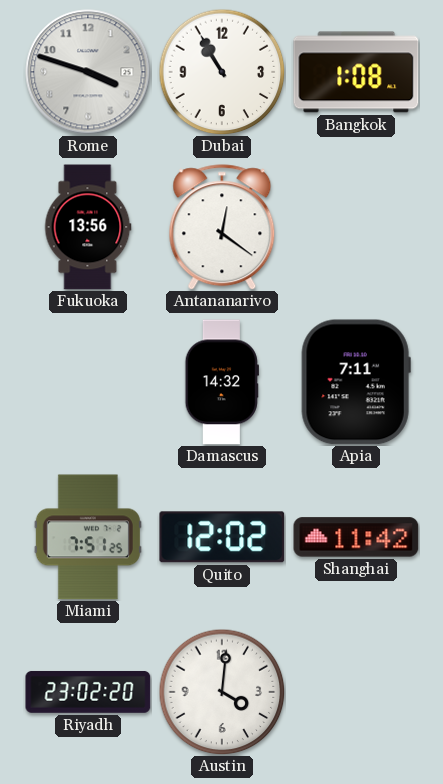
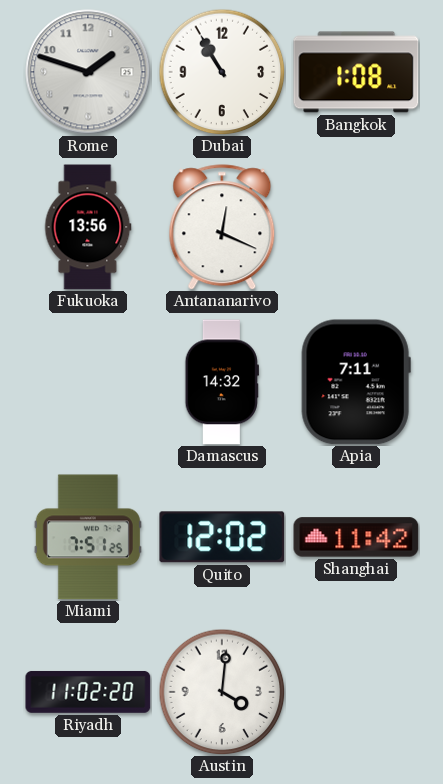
Rome: 3:48 -> 1:48
Antananarivo: 12:21 -> 12:19
Riyadh: 23:02 -> 11:02
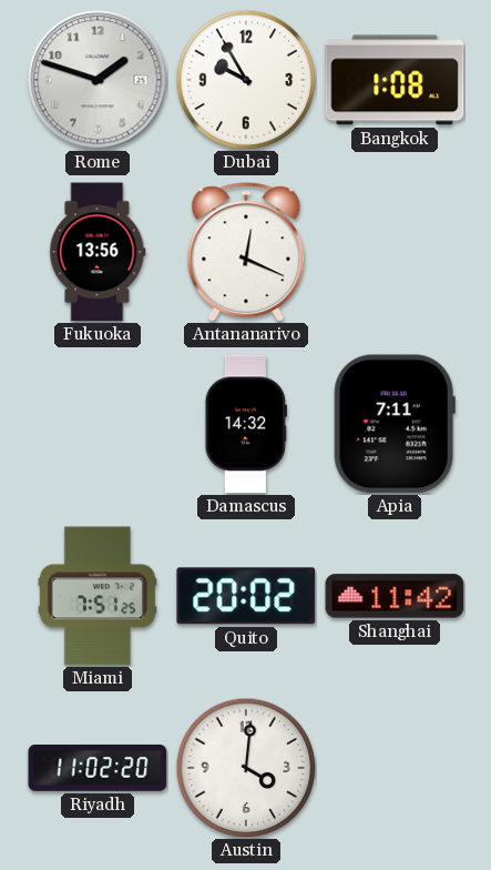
Dubai: 10:55 -> 9:55
Quito: 12:02 -> 20:02
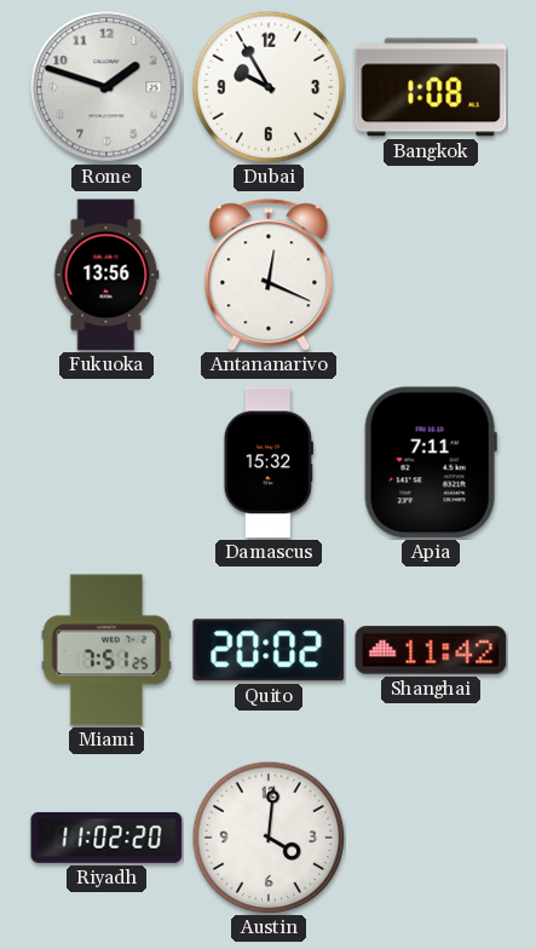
Damascus: 14:32 -> 15:32
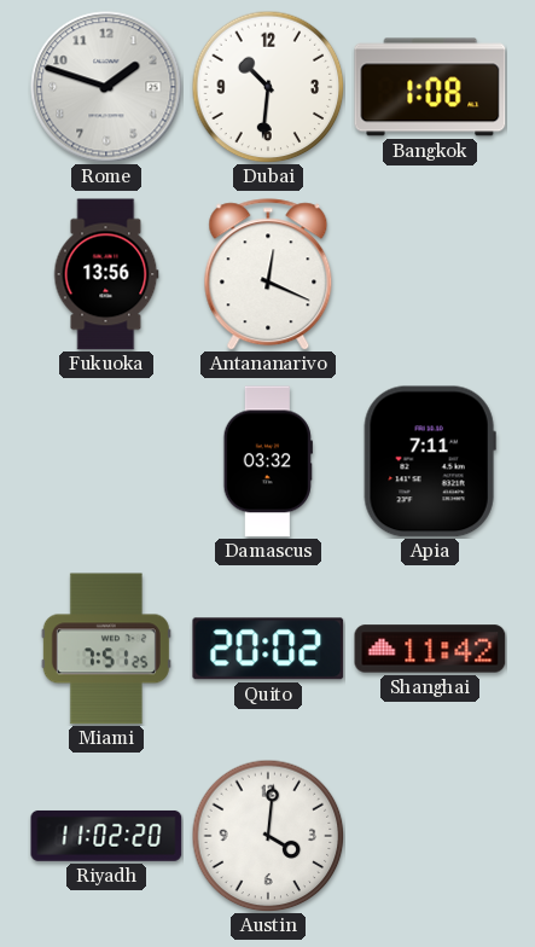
Dubai: 9:55 -> 10:31
Damascus: 15:32 -> 03:32
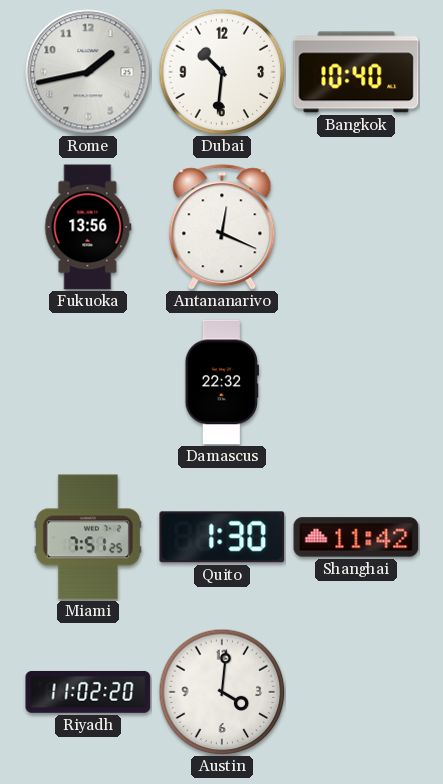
Rome: 1:48 -> 1:43
Bangkok: 1:08 -> 10:40
Damascus: 03:32 -> 22:32
Apia: 7:11 -> none
Quito: 20:02 -> 1:30
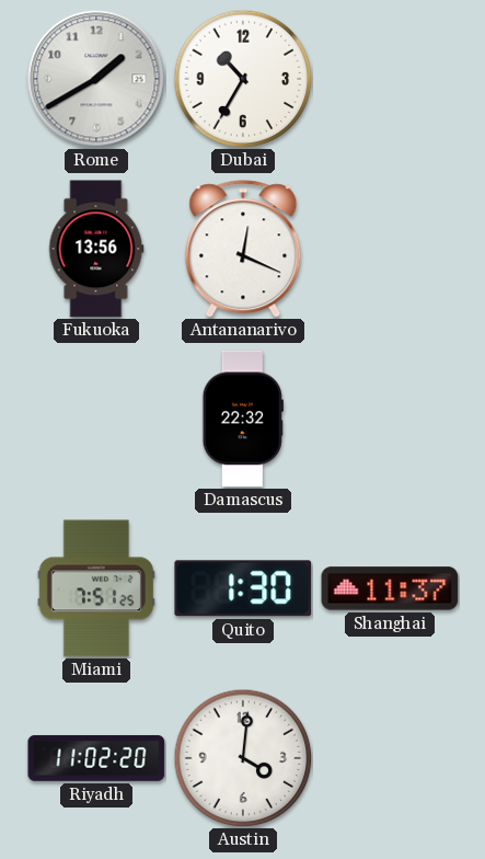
Rome: 1:43 -> 1:40
Dubai: 10:31 -> 10:35
Bangkok: 10:40 -> none
Shanghai: 11:42 -> 11:37
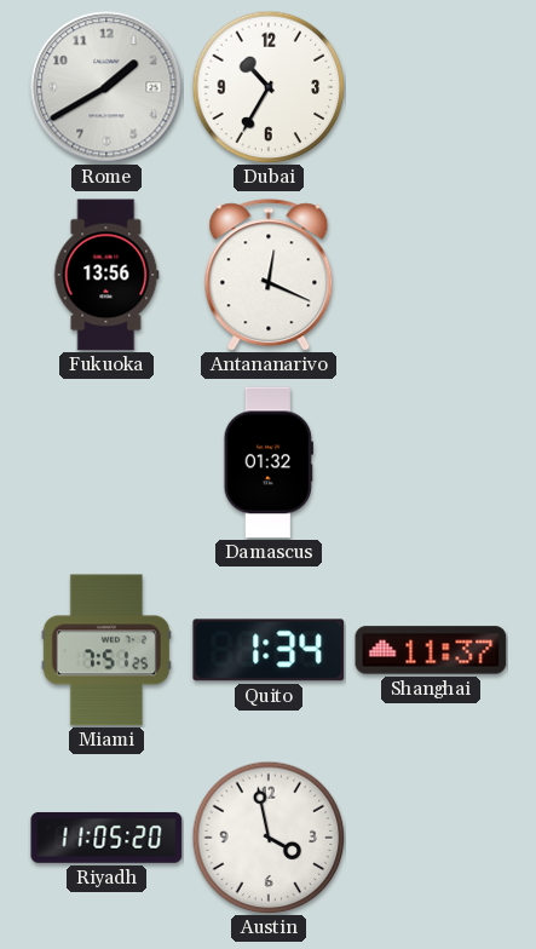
Damascus: 22:32 -> 01:32
Quito: 1:30 -> 1:34
Riyadh: 11:02 -> 11:05
Austin: 4:01 -> 3:58
